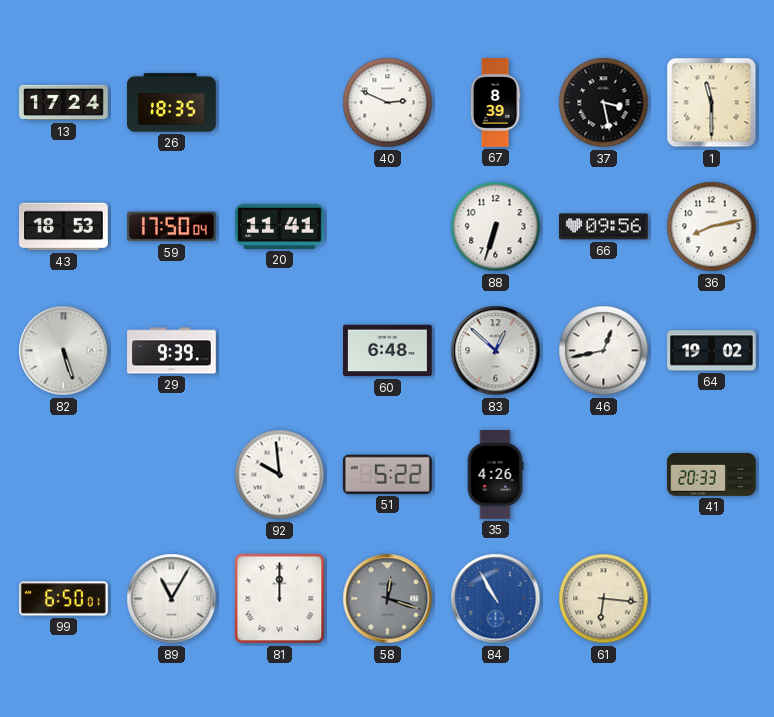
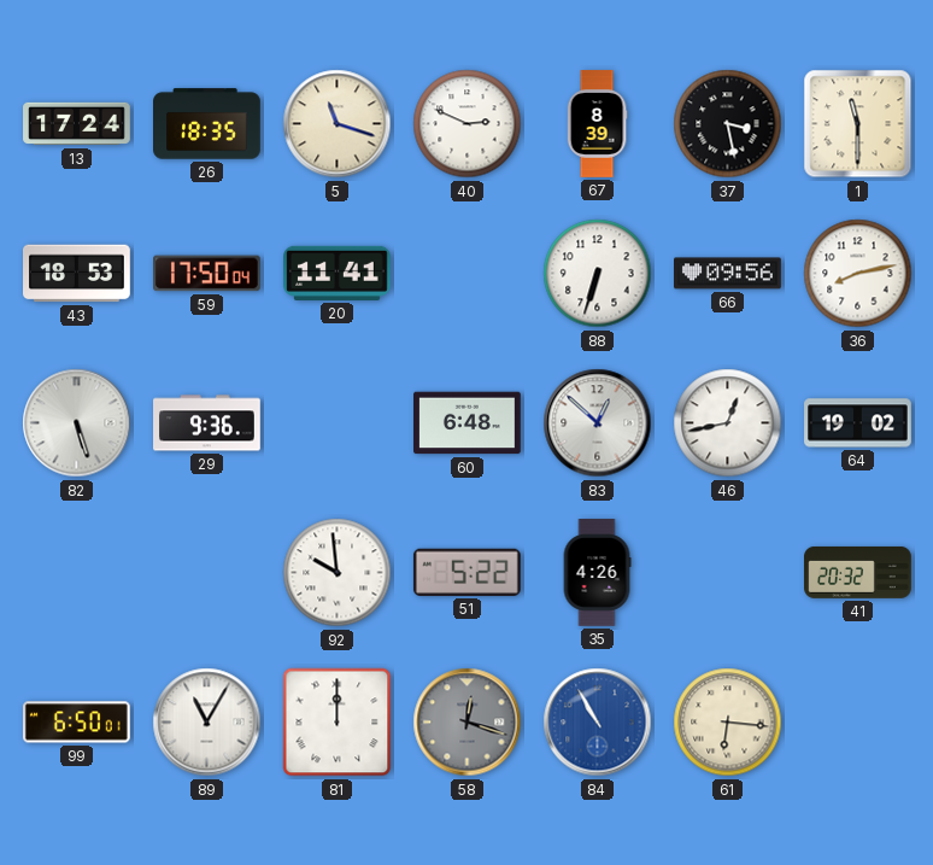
5: none -> 11:18
29: 9:39 -> 9:36
41: 20:33 -> 20:32
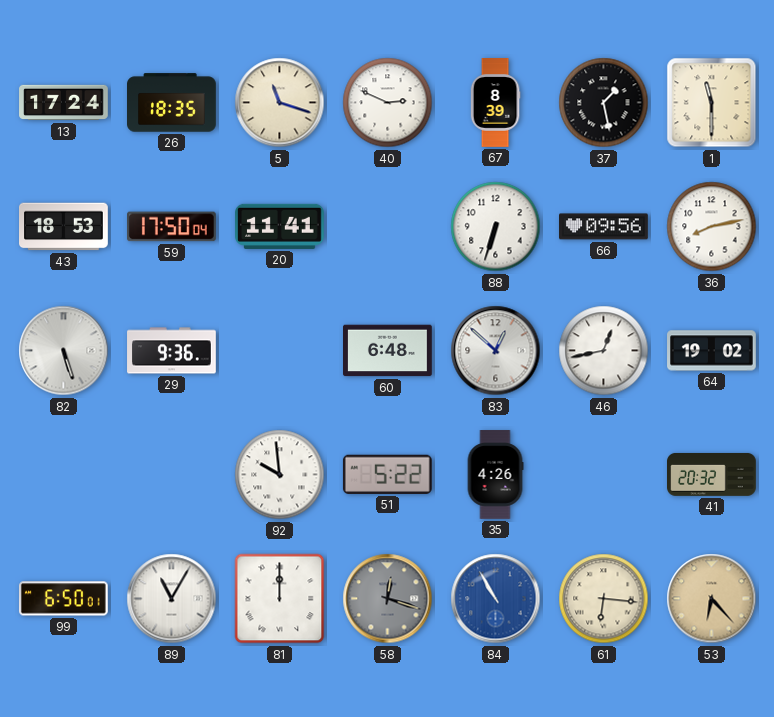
37: 3:28 -> 1:28
53: none -> 6:23
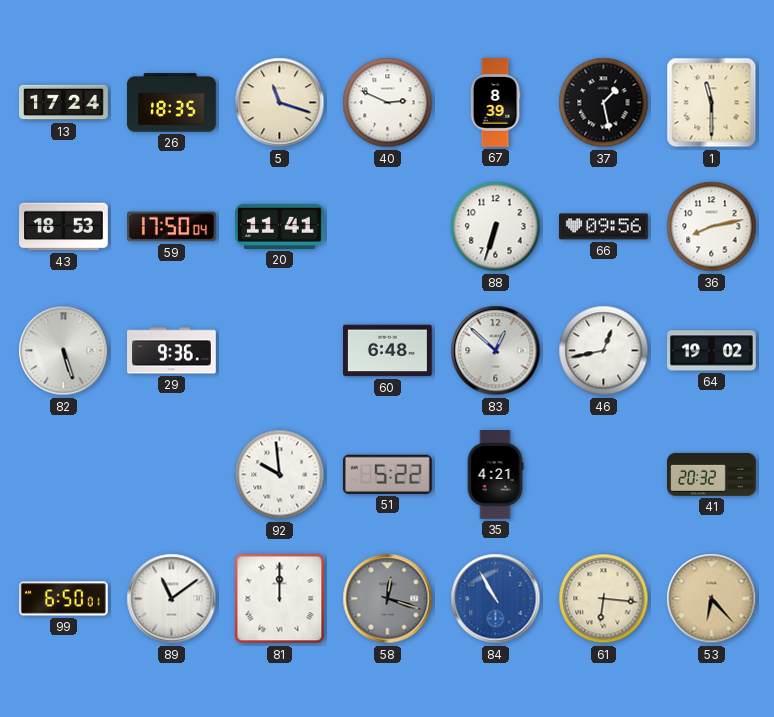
35: 4:26 -> 4:21
89: 11:05 -> 11:09
